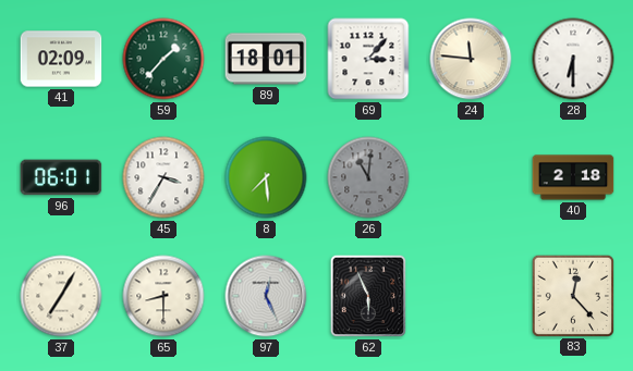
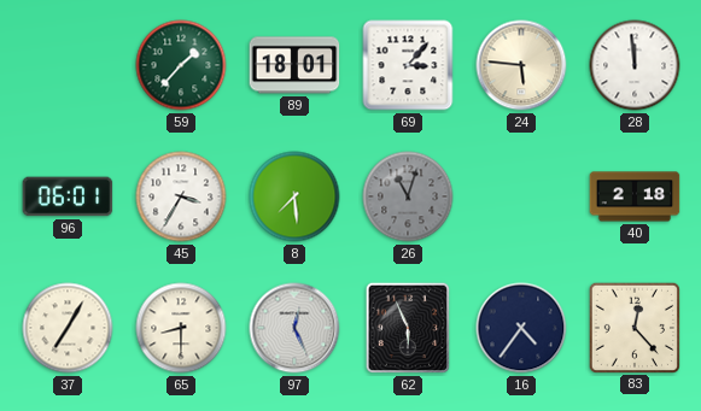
41: 02:09 -> none
24: 11:46 -> 5:46
28: 6:30 -> 11:59
26: 11:01 -> 11:03
16: none -> 4:36
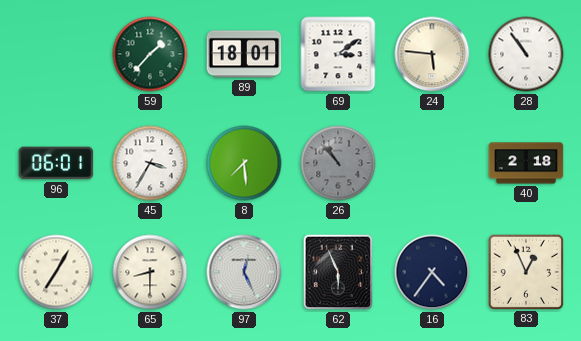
69: 3:07 -> 3:09
28: 11:59 -> 10:54
26: 11:03 -> 10:53
83: 12:23 -> 12:56
